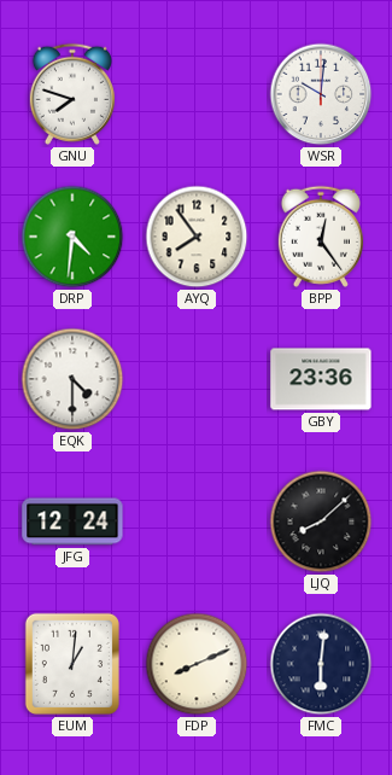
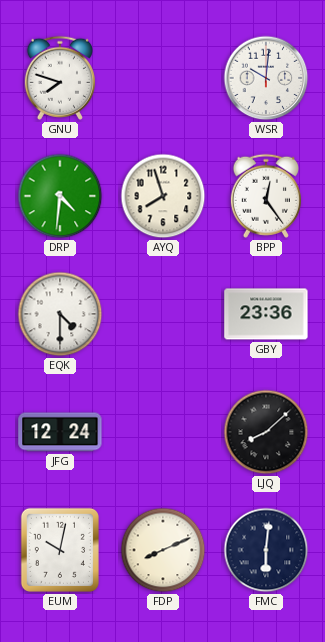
AYQ: 7:54 -> 7:57
EUM: 1:01 -> 10:02
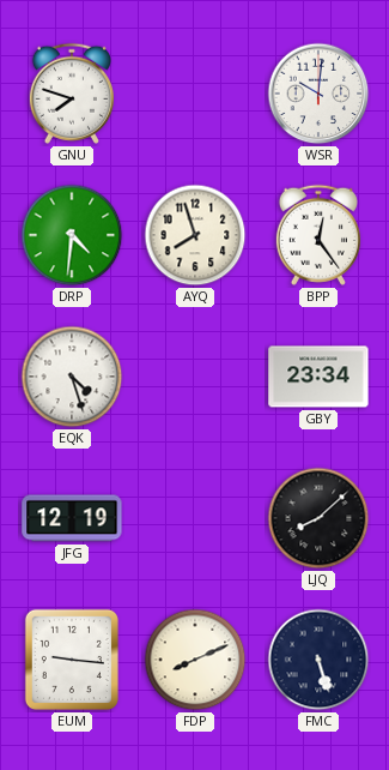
EQK: 4:30 -> 4:27
GBY: 23:36 -> 23:34
JFG: 12:24 -> 12:19
EUM: 10:02 -> 9:16
FMC: 6:01 -> 5:27
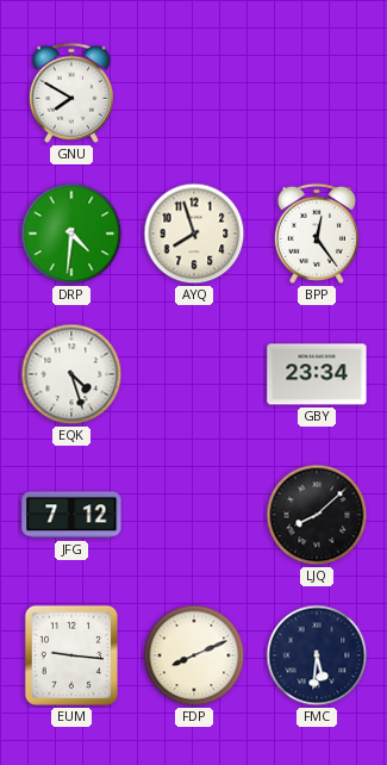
GNU: 7:48 -> 7:50
WSR: 10:01 -> none
JFG: 12:19 -> 7:12
FMC: 5:27 -> 5:31
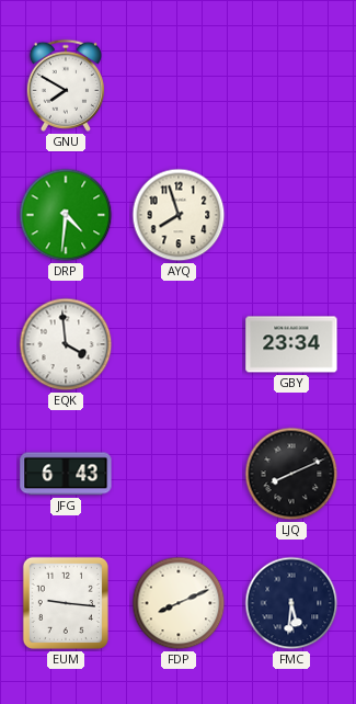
BPP: 12:24 -> none
EQK: 4:27 -> 3:59
JFG: 7:12 -> 6:43
LJQ: 8:08 -> 8:11
